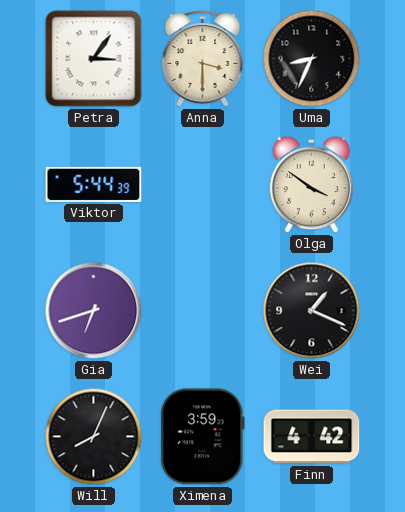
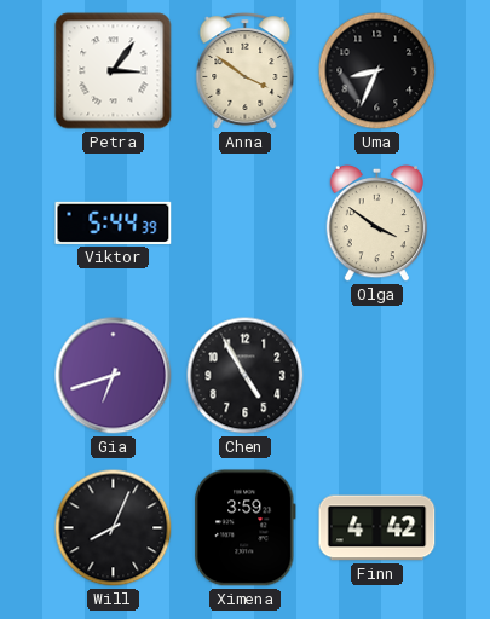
Anna: 3:30 -> 3:51
Chen: none -> 4:55
Wei: 1:19 -> none
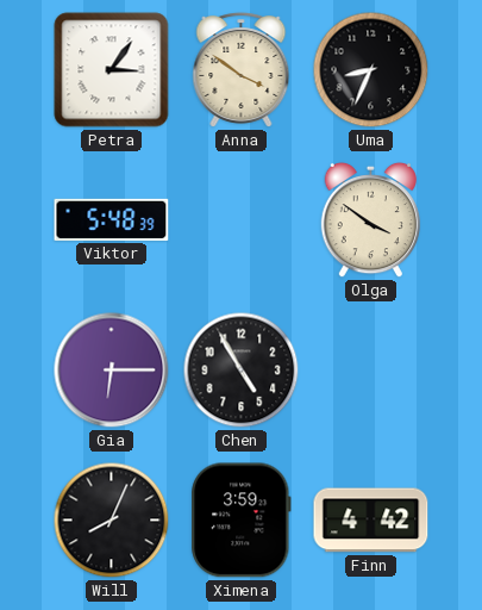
Viktor: 5:44 -> 5:48
Gia: 6:42 -> 6:15
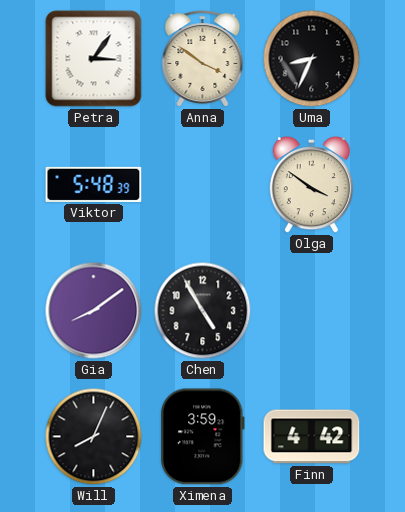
Gia: 6:15 -> 8:09
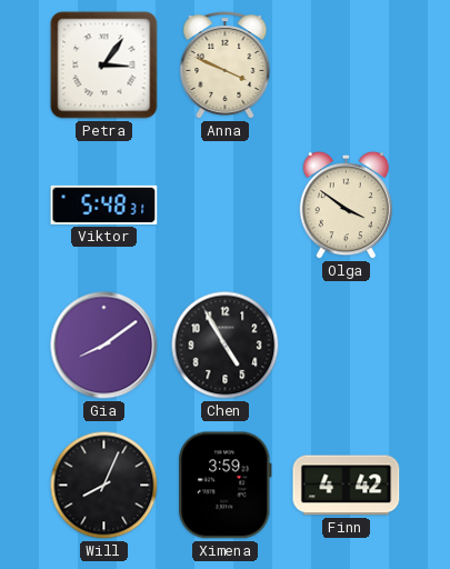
Anna: 3:51 -> 3:49
Uma: 8:34 -> none
Viktor: 5:48:39 -> 5:48:31
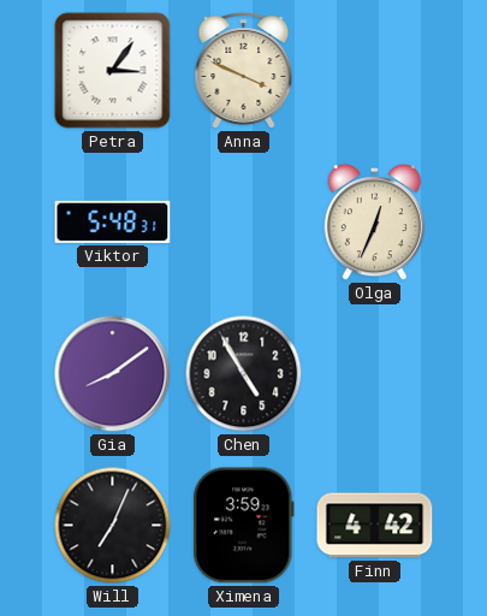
Olga: 3:51 -> 12:34
Will: 8:04 -> 7:04
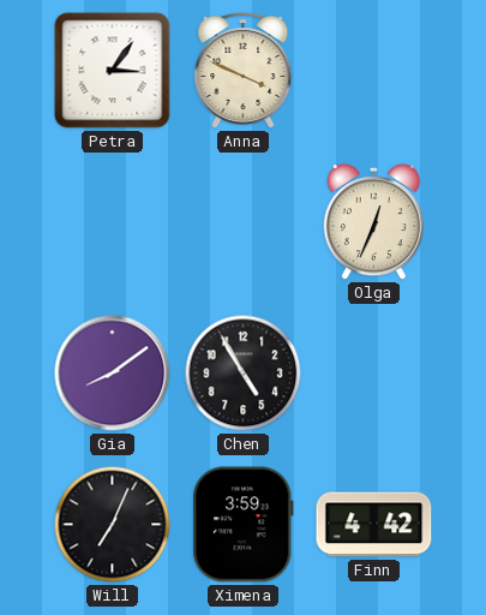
Viktor: 5:48 -> none
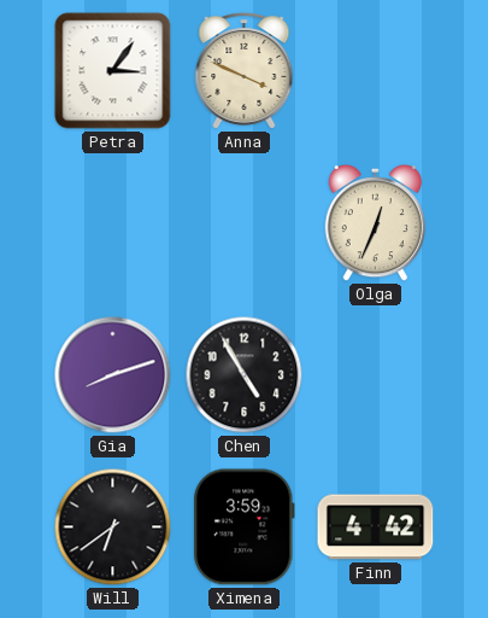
Gia: 8:09 -> 8:12
Will: 7:04 -> 6:39
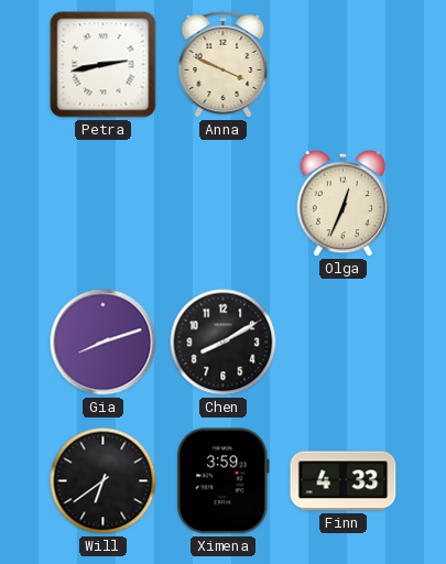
Petra: 3:06 -> 2:43
Chen: 4:55 -> 8:10
Finn: 4:42 -> 4:33
